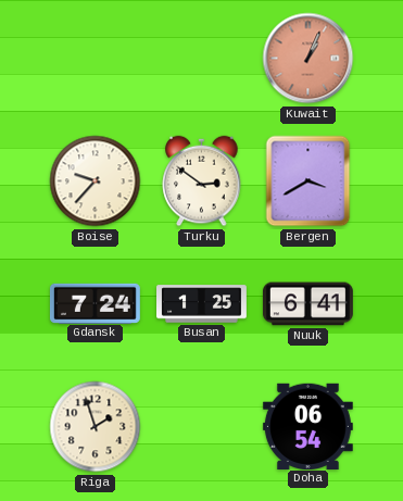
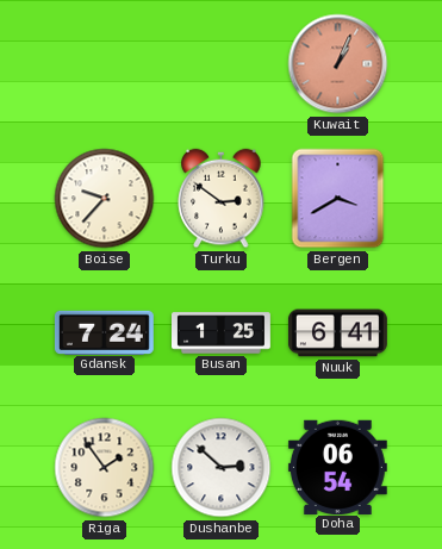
Riga: 1:57 -> 1:54
Dushanbe: none -> 2:52
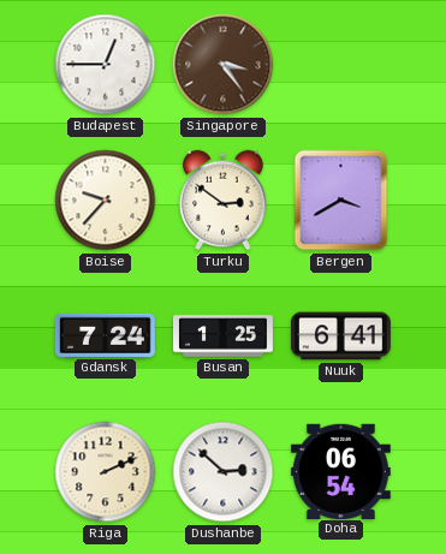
Budapest: none -> 12:45
Singapore: none -> 3:24
Kuwait: 1:04 -> none
Riga: 1:54 -> 2:11
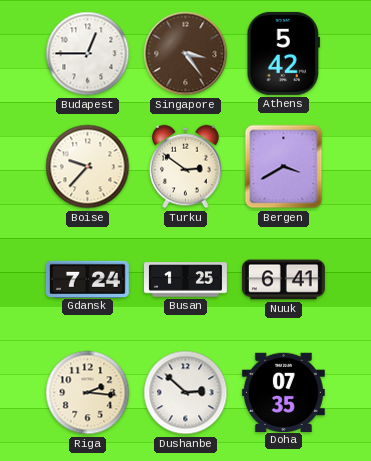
Athens: none -> 5:42
Riga: 2:11 -> 2:16
Doha: 06:54 -> 07:35
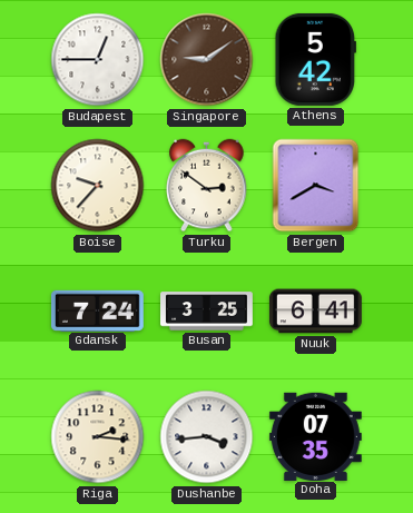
Singapore: 3:24 -> 9:09
Busan: 1:25 -> 3:25
Dushanbe: 2:52 -> 3:44
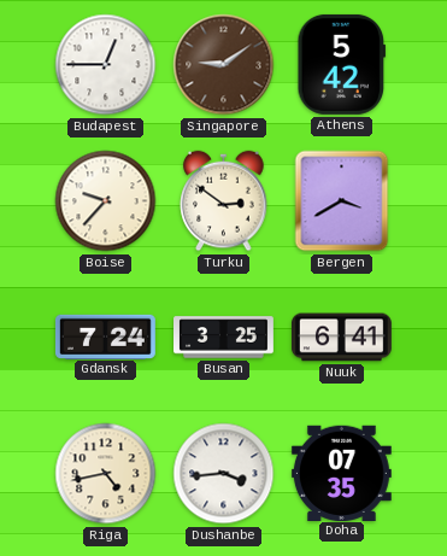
Riga: 2:16 -> 4:43
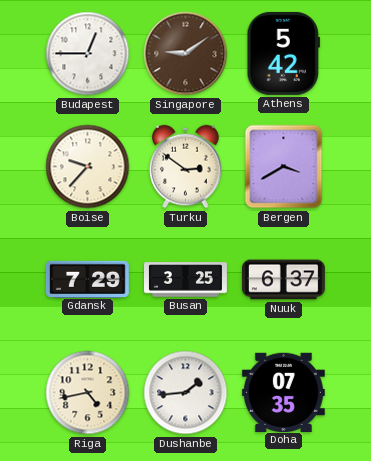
Gdansk: 7:24 -> 7:29
Nuuk: 6:41 -> 6:37
Dushanbe: 3:44 -> 1:44
